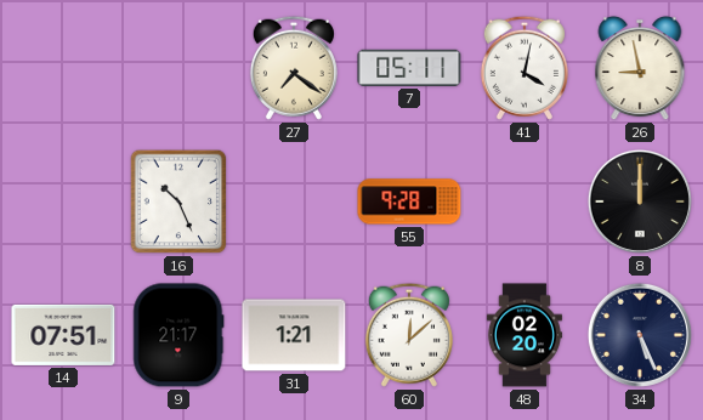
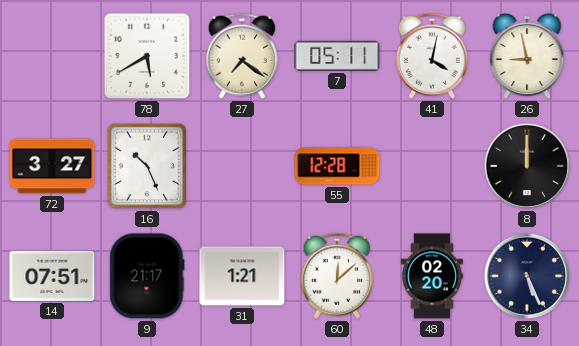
78: none -> 5:40
72: none -> 3:27
55: 9:28 -> 12:28
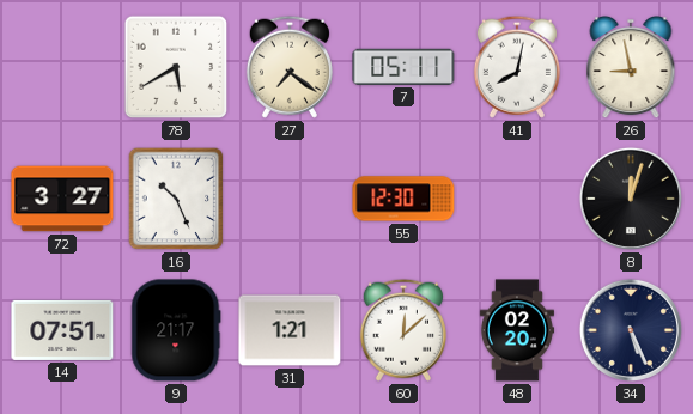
41: 4:02 -> 8:02
55: 12:28 -> 12:30
8: 12:00 -> 12:03
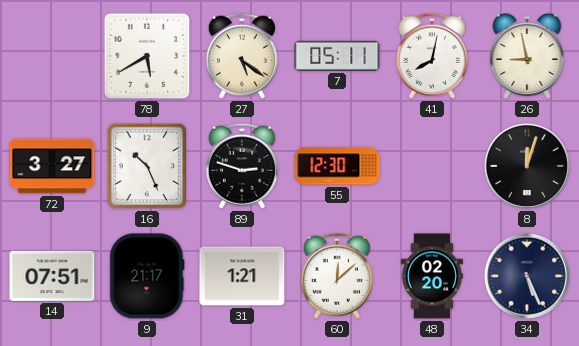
27: 7:21 -> 5:21
89: none -> 2:48
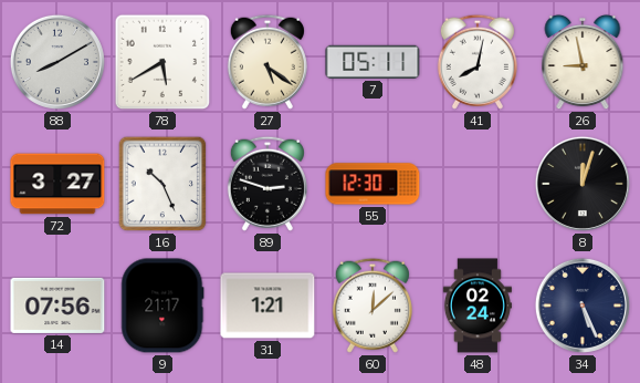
88: none -> 8:10
14: 07:51 -> 07:56
48: 02:20 -> 02:24
